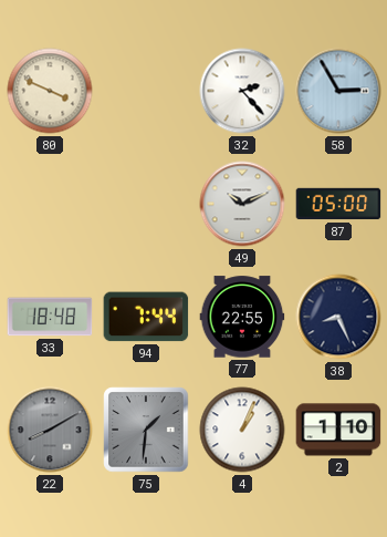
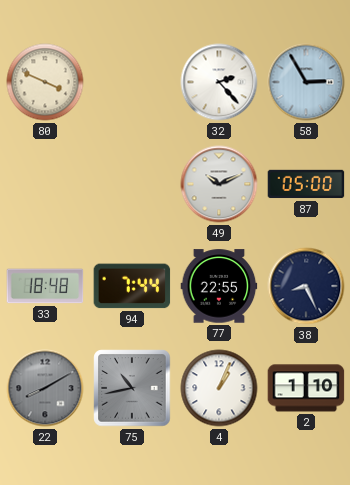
75: 1:31 -> 10:43
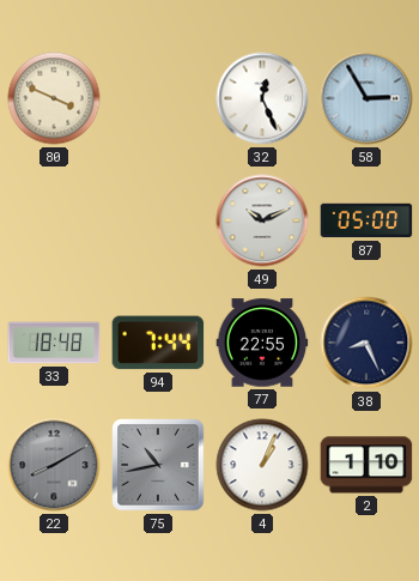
32: 2:23 -> 12:26
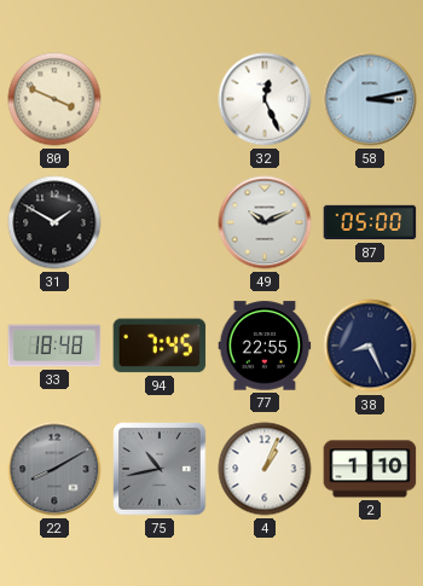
58: 2:55 -> 3:13
31: none -> 1:50
94: 7:44 -> 7:45
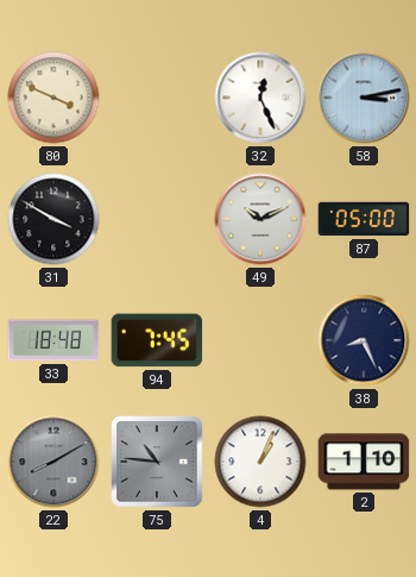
31: 1:50 -> 3:50
77: 22:55 -> none
75: 10:43 -> 10:46
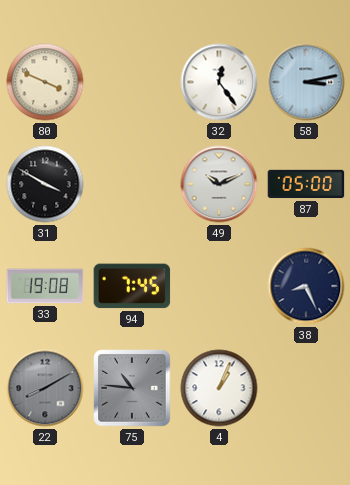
32: 12:26 -> 12:24
33: 18:48 -> 19:08
2: 1:10 -> none
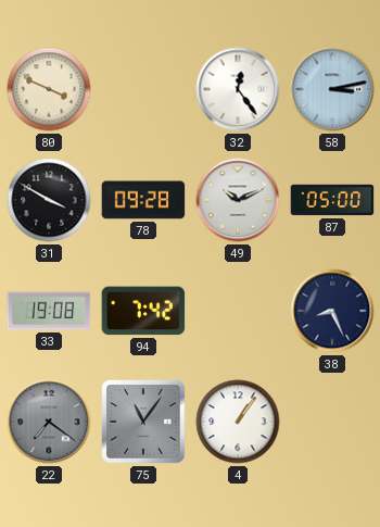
78: none -> 09:28
94: 7:45 -> 7:42
22: 8:10 -> 7:21
75: 10:46 -> 11:06
4: 1:04 -> 1:06
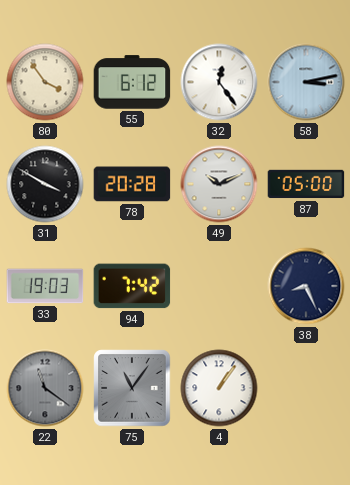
80: 3:49 -> 3:54
55: none -> 6:12
78: 09:28 -> 20:28
33: 19:08 -> 19:03
22: 7:21 -> 11:21
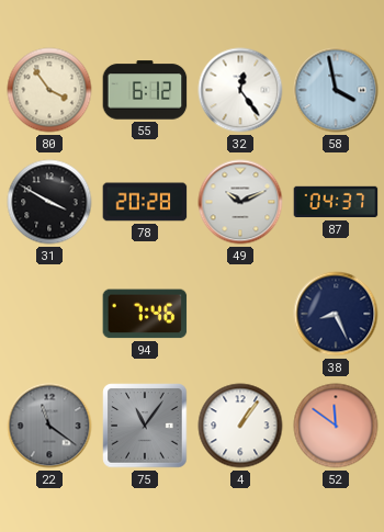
58: 3:13 -> 3:58
87: 05:00 -> 04:37
33: 19:03 -> none
94: 7:42 -> 7:46
52: none -> 11:51
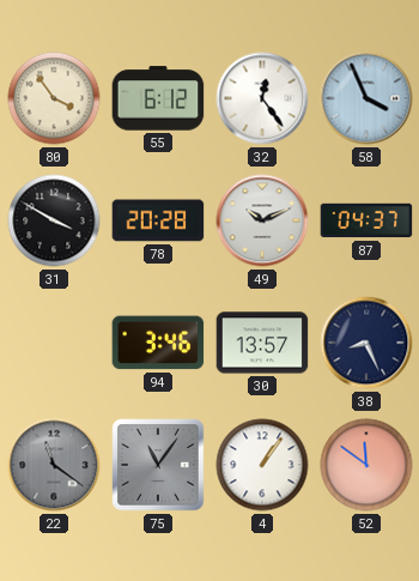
58: 3:58 -> 3:56
94: 7:46 -> 3:46
30: none -> 13:57
